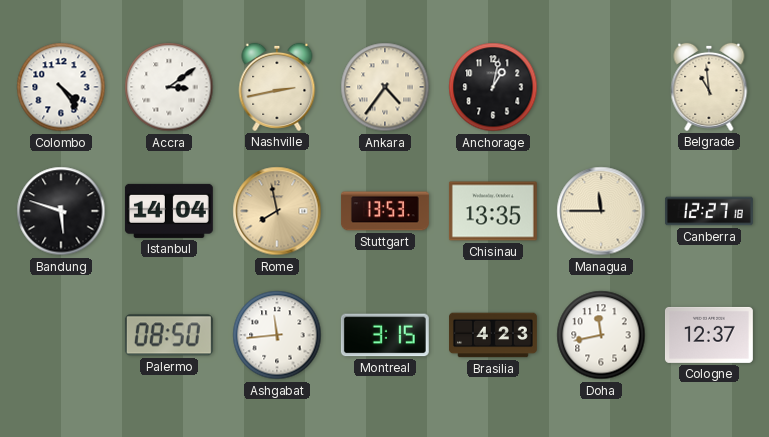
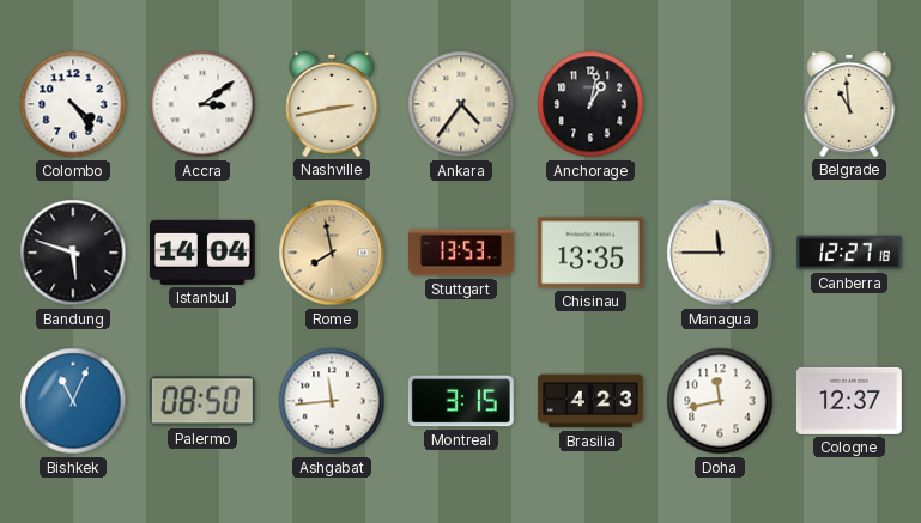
Bishkek: none -> 11:04
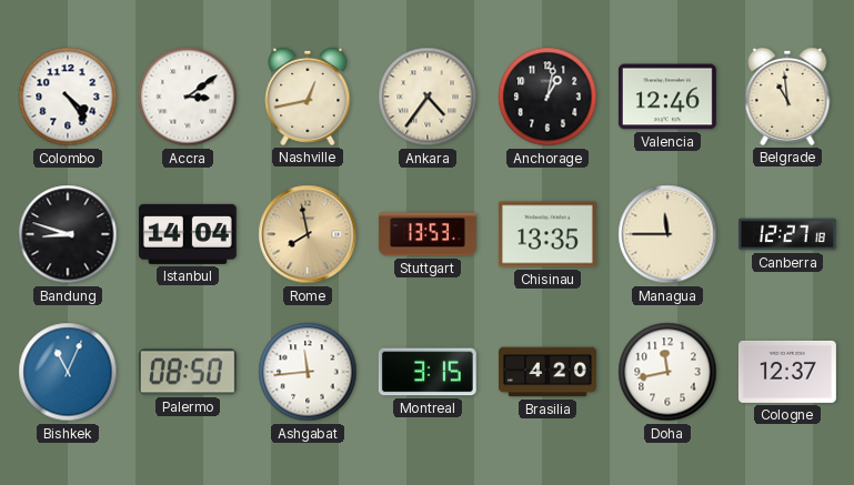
Nashville: 2:43 -> 12:43
Valencia: none -> 12:46
Bandung: 5:48 -> 8:48
Brasilia: 4:23 -> 4:20
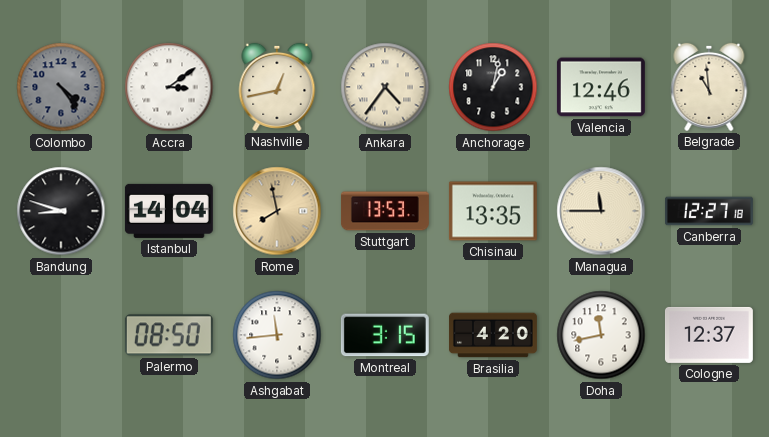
Colombo dial: white -> grey
Bishkek: 11:04 -> none
